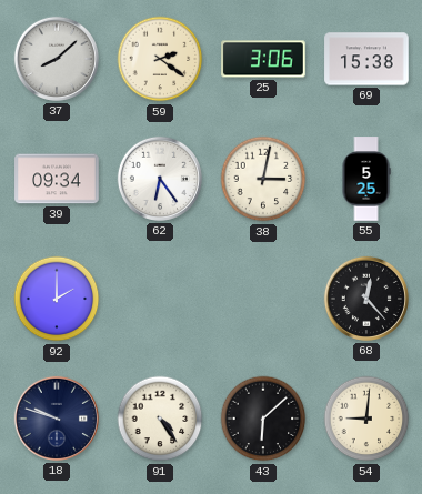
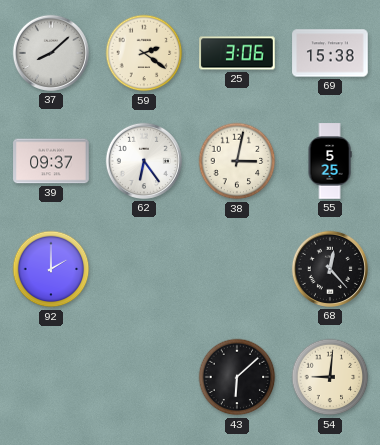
39: 09:34 -> 09:37
18: 9:48 -> none
91: 4:24 -> none
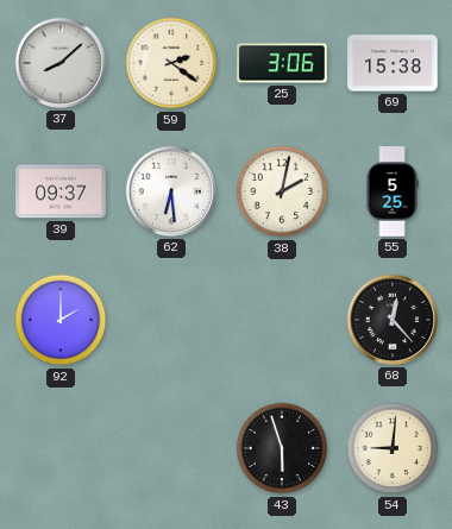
62: 6:24 -> 6:29
38: 3:02 -> 2:02
43: 6:08 -> 5:57
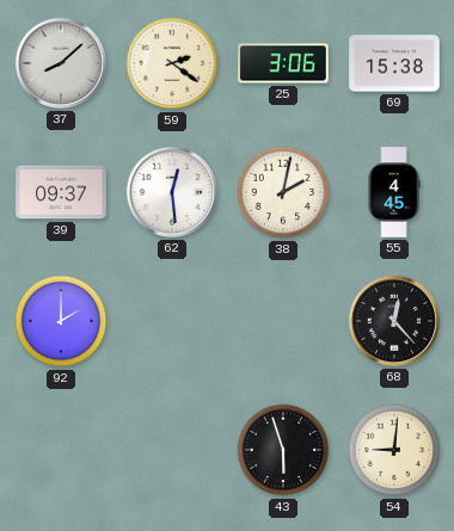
62: 6:29 -> 12:29
55: 5:25 -> 4:45
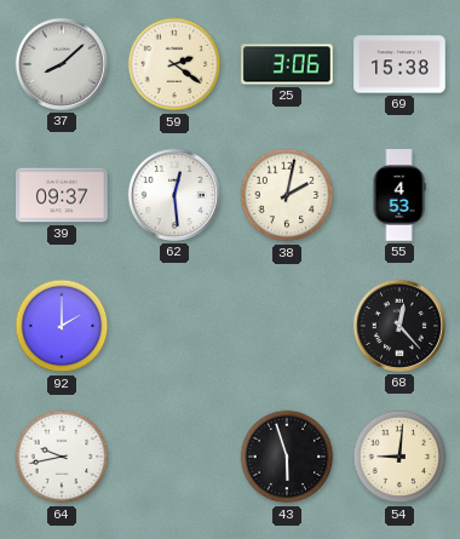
55: 4:45 -> 4:53
64: none -> 9:43
